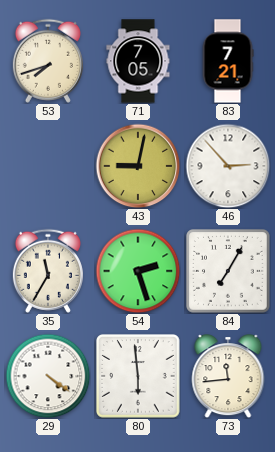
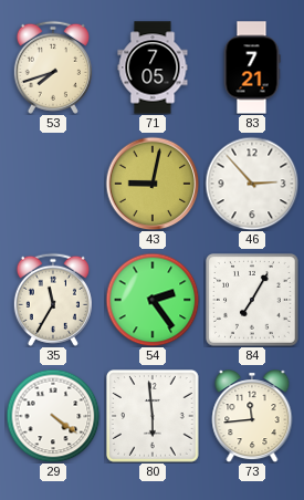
54: 2:27 -> 2:24
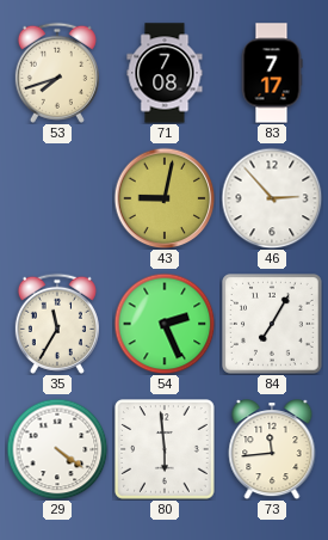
71: 7:05 -> 7:08
83: 7:21 -> 7:17
54: 2:24 -> 2:26
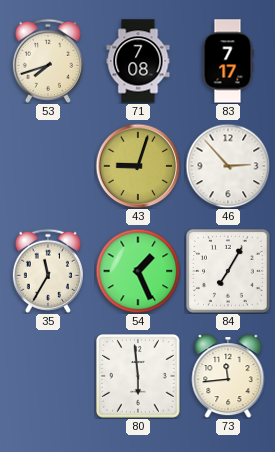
43: 9:02 -> 9:03
54: 2:26 -> 1:26
29: 4:21 -> none
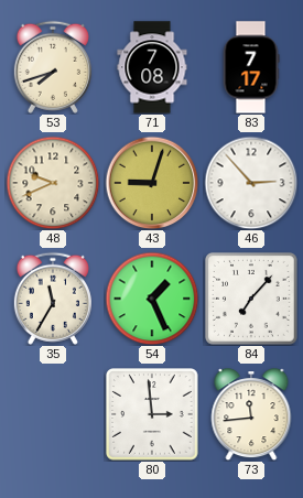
48: none -> 9:41
84: 7:05 -> 7:07
80: 5:59 -> 2:59
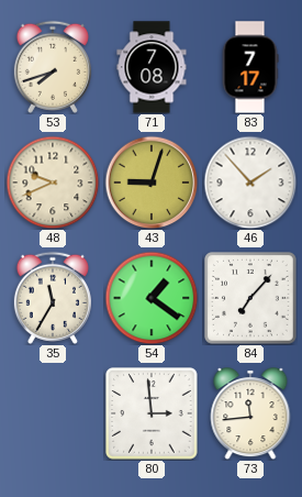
46: 2:53 -> 1:53
54: 1:26 -> 1:21
